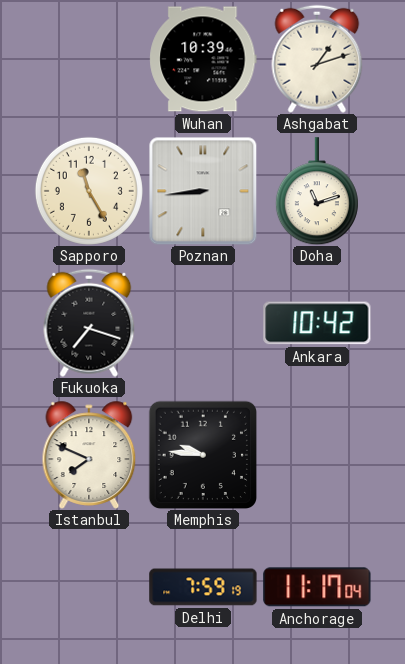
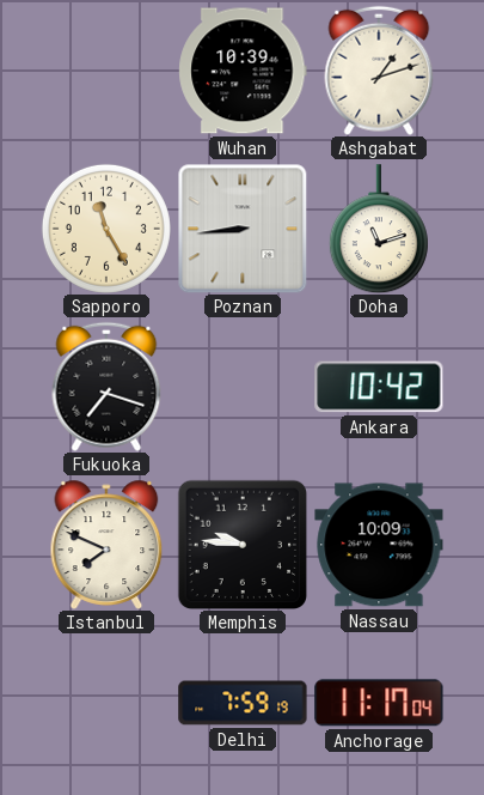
Nassau: none -> 10:09
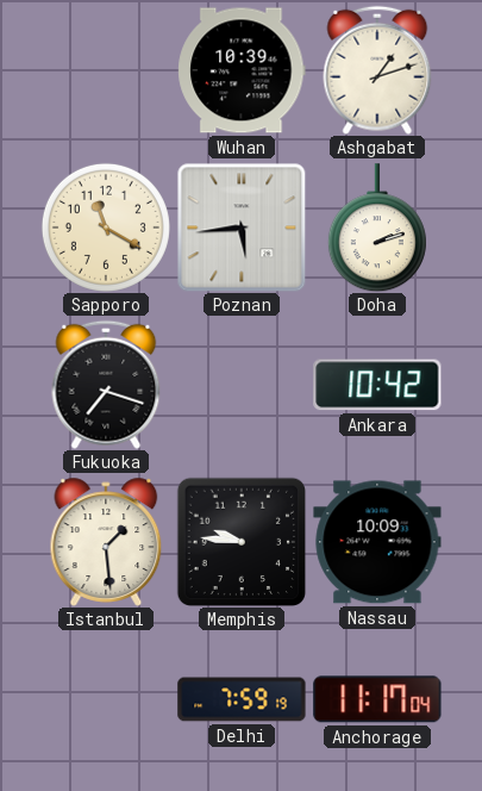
Sapporo: 11:25 -> 11:20
Poznan: 8:44 -> 5:44
Doha: 11:12 -> 2:12
Istanbul: 7:49 -> 1:29
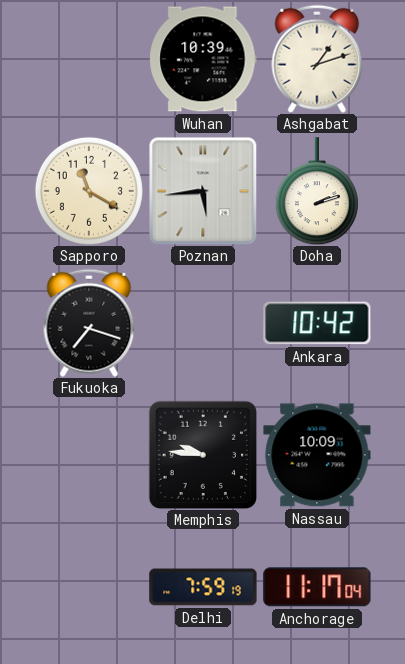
Istanbul: 1:29 -> none
